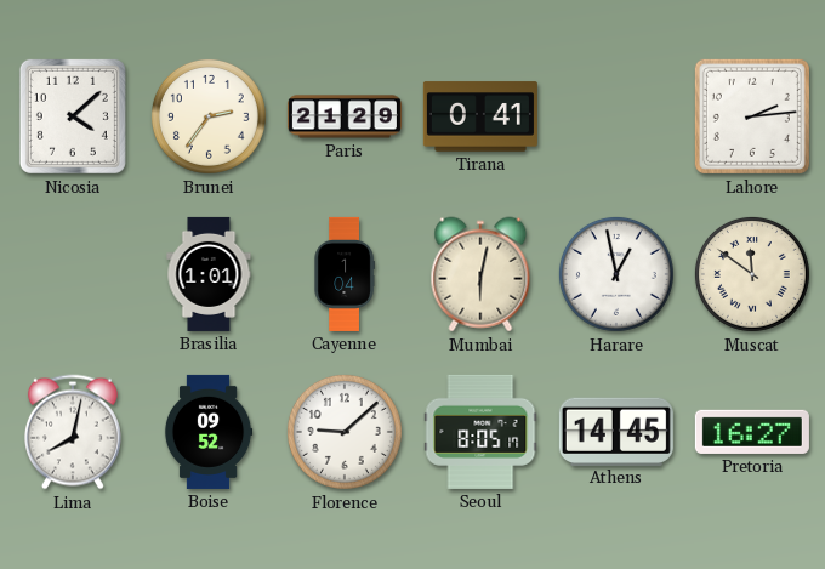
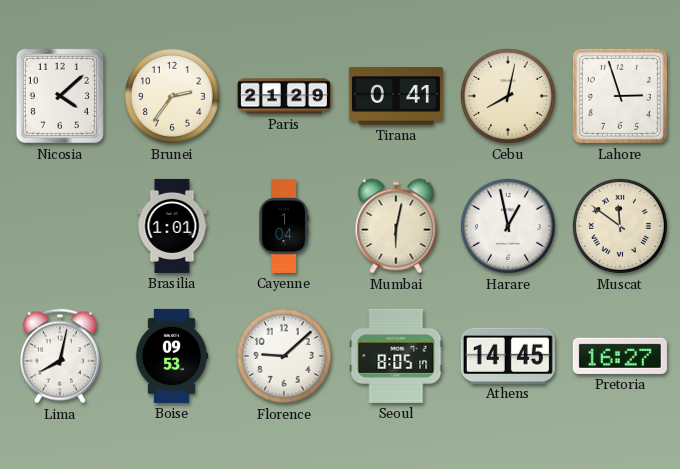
Cebu: none -> 8:02
Lahore: 2:14 -> 2:57
Boise: 09:52 -> 09:53
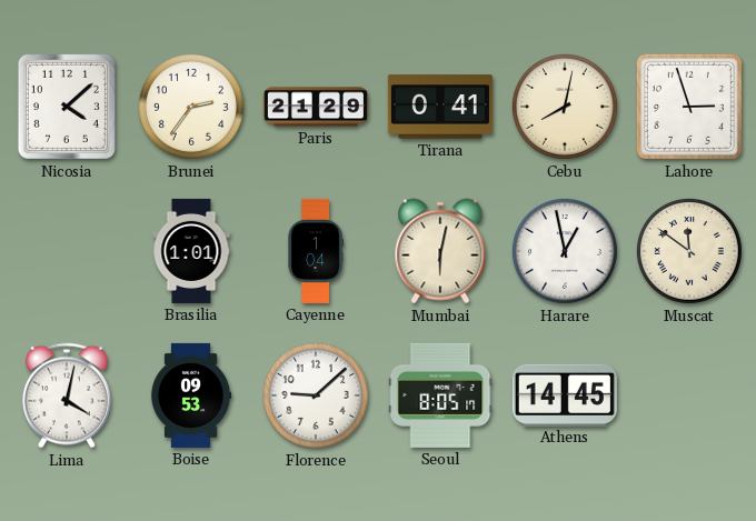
Lima: 8:02 -> 4:02
Pretoria: 16:27 -> none
